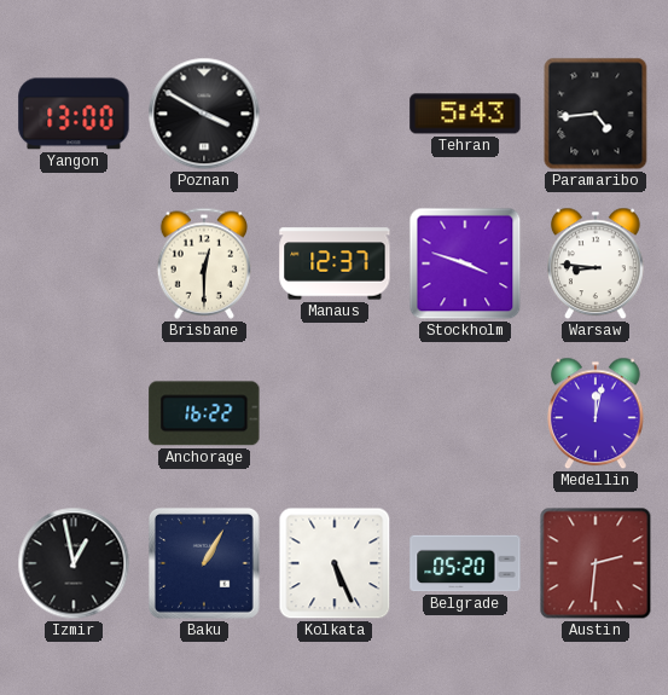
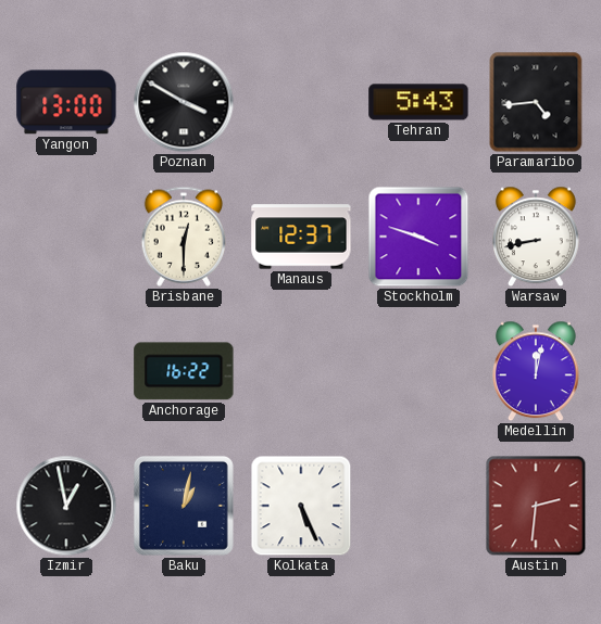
Warsaw: 8:46 -> 8:43
Baku: 1:05 -> 1:02
Belgrade: 05:20 -> none
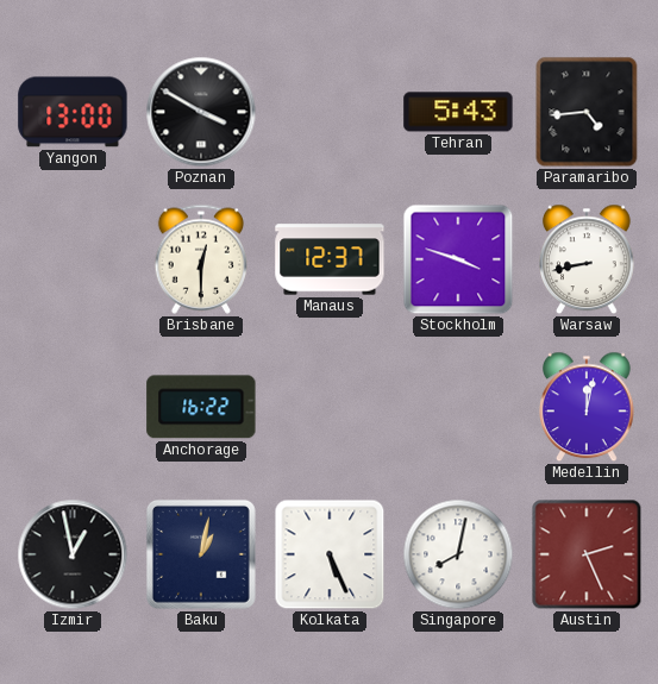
Singapore: none -> 8:02
Austin: 2:31 -> 2:26
